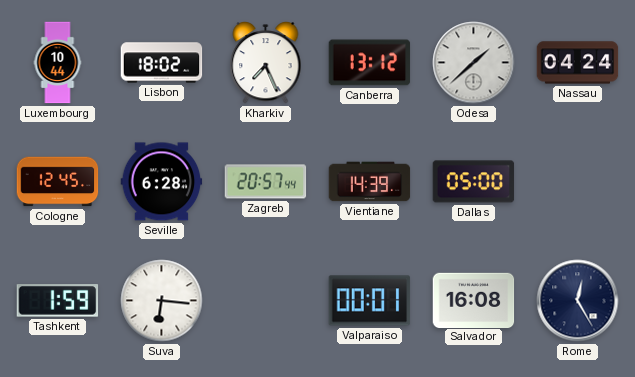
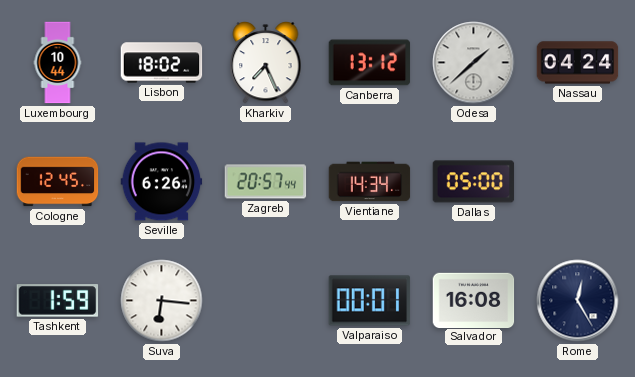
Seville: 6:28 -> 6:26
Vientiane: 14:39 -> 14:34
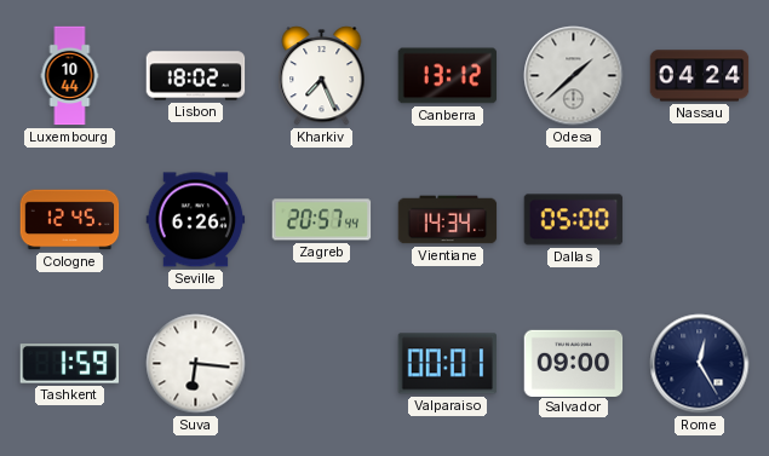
Salvador: 16:08 -> 09:00
